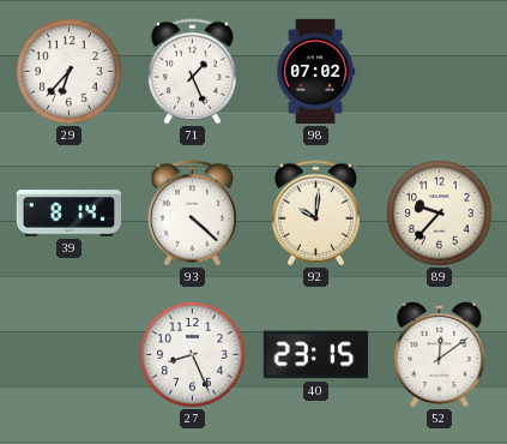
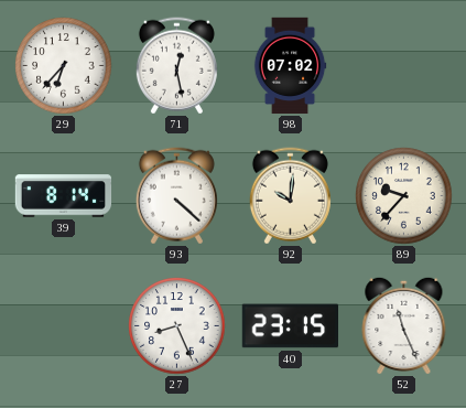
71: 1:26 -> 12:28
52: 12:09 -> 11:26
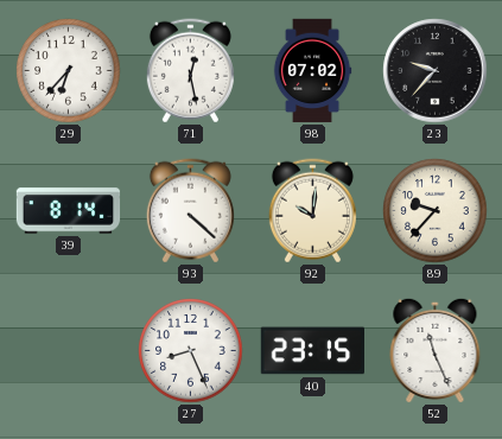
23: none -> 9:37
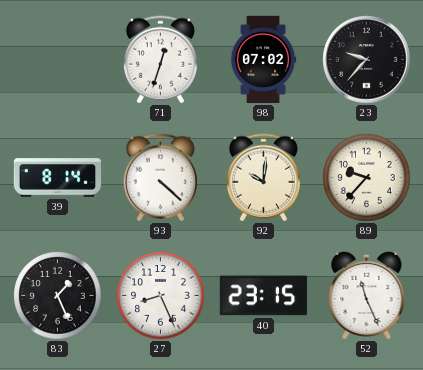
29: 6:37 -> none
71: 12:28 -> 12:33
83: none -> 1:26
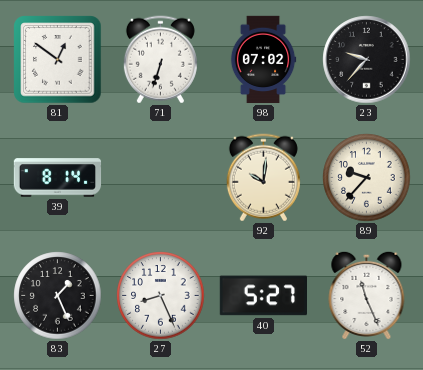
81: none -> 12:51
71: 12:33 -> 6:33
93: 4:22 -> none
40: 23:15 -> 5:27
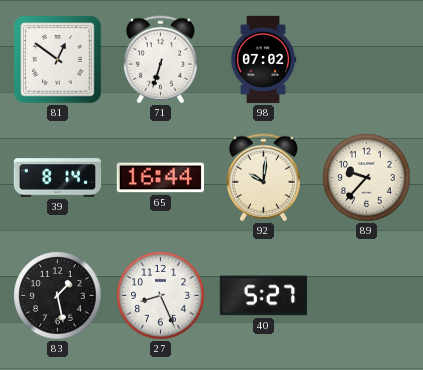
23: 9:37 -> none
65: none -> 16:44
83: 1:26 -> 1:28
52: 11:26 -> none
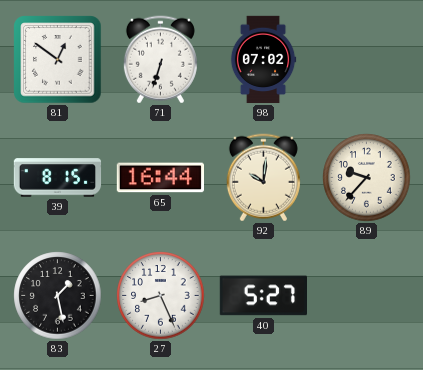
39: 8:14 -> 8:15
